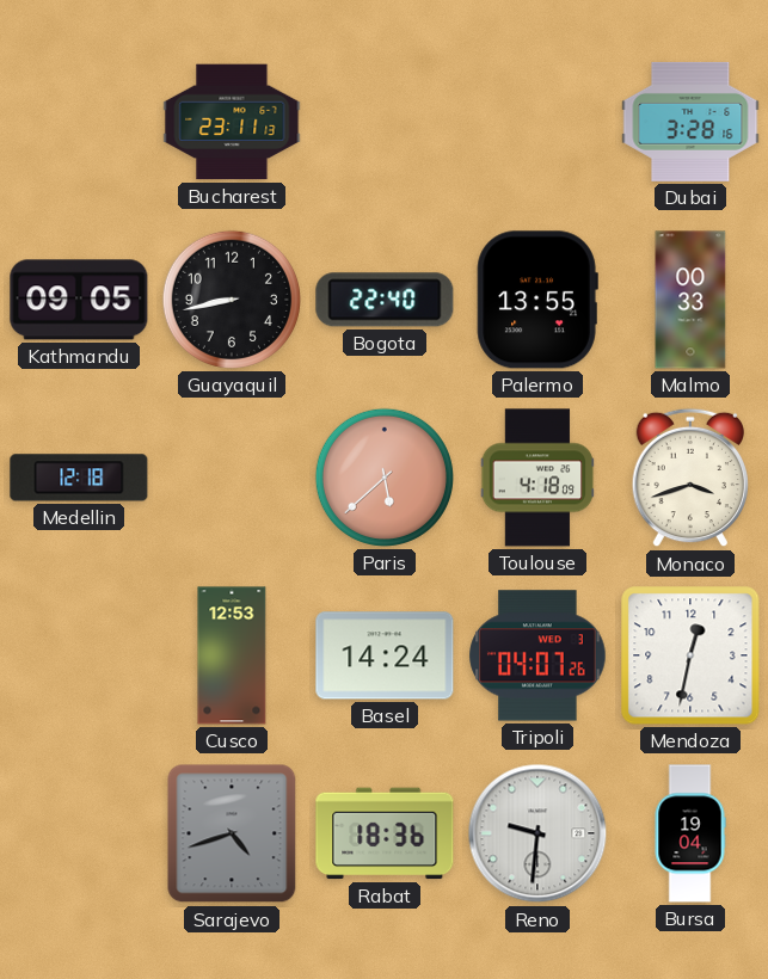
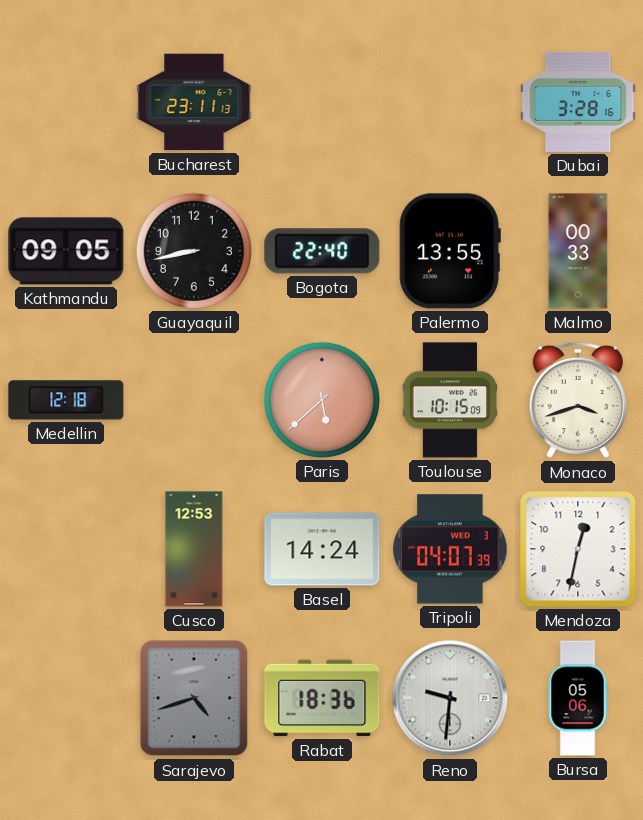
Toulouse: 4:18 -> 10:15
Tripoli: 04:07:26 -> 04:07:39
Bursa: 19:04 -> 05:06
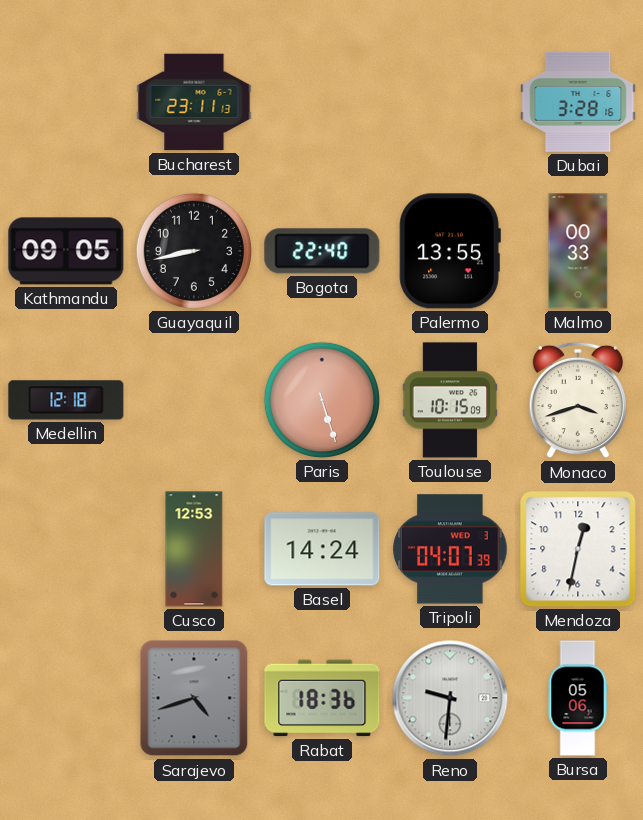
Paris: 5:38 -> 5:27
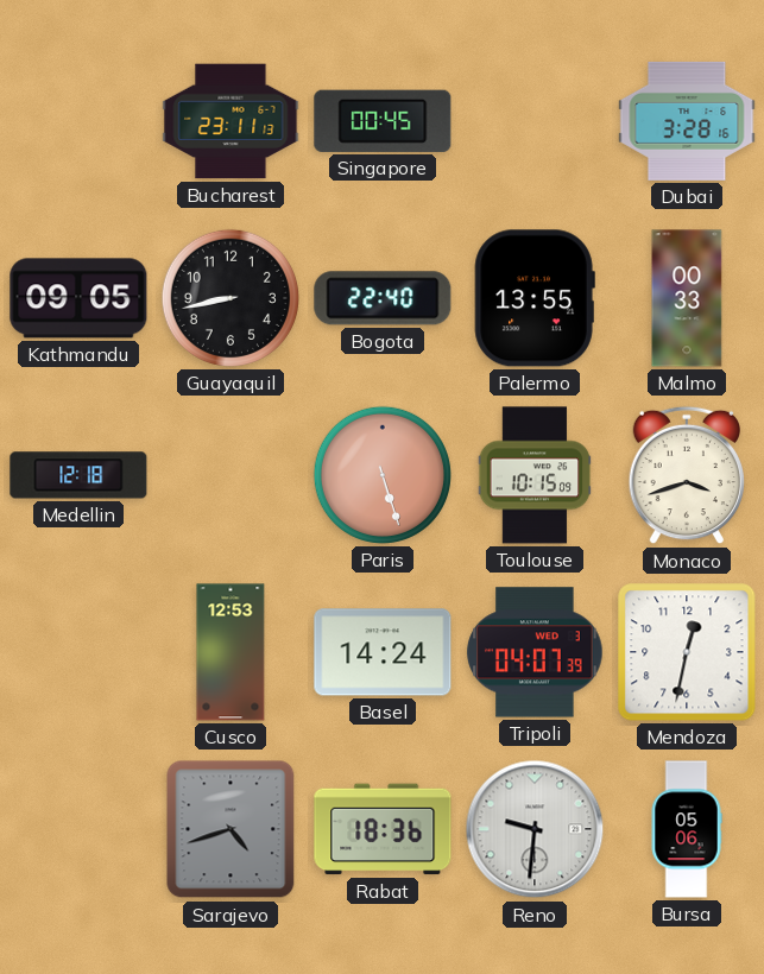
Singapore: none -> 00:45
